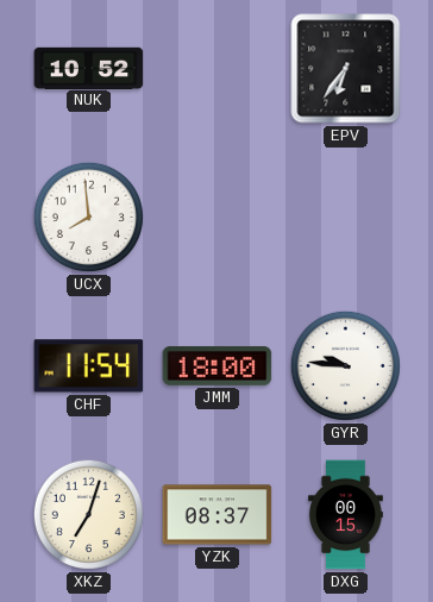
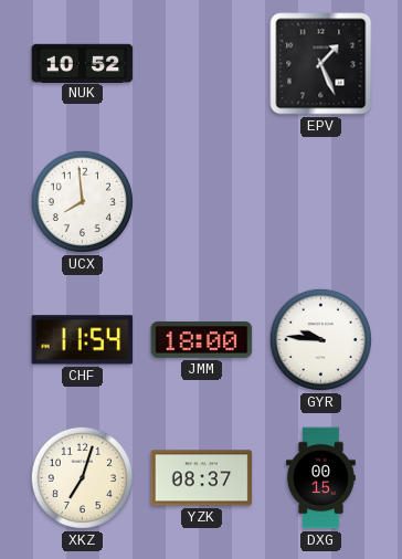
EPV: 6:36 -> 1:26
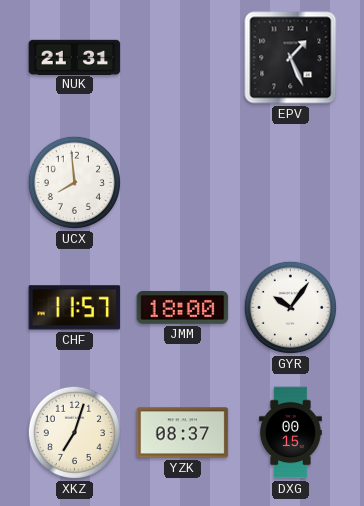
NUK: 10:52 -> 21:31
CHF: 11:54 -> 11:57
GYR: 9:46 -> 10:06
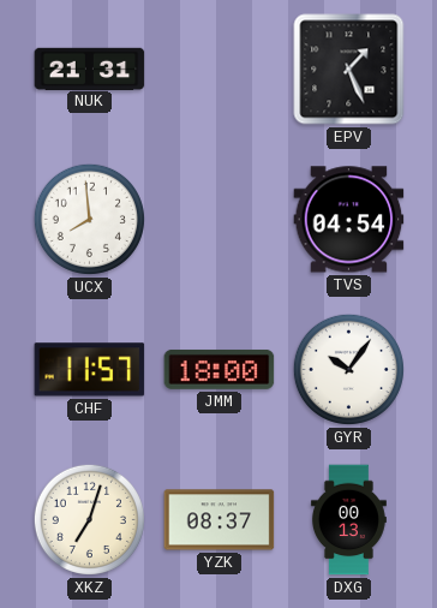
TVS: none -> 04:54
DXG: 00:15 -> 00:13
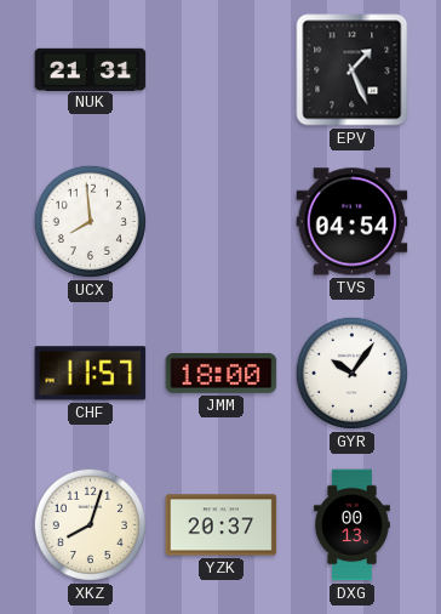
XKZ: 7:03 -> 8:03
YZK: 08:37 -> 20:37
